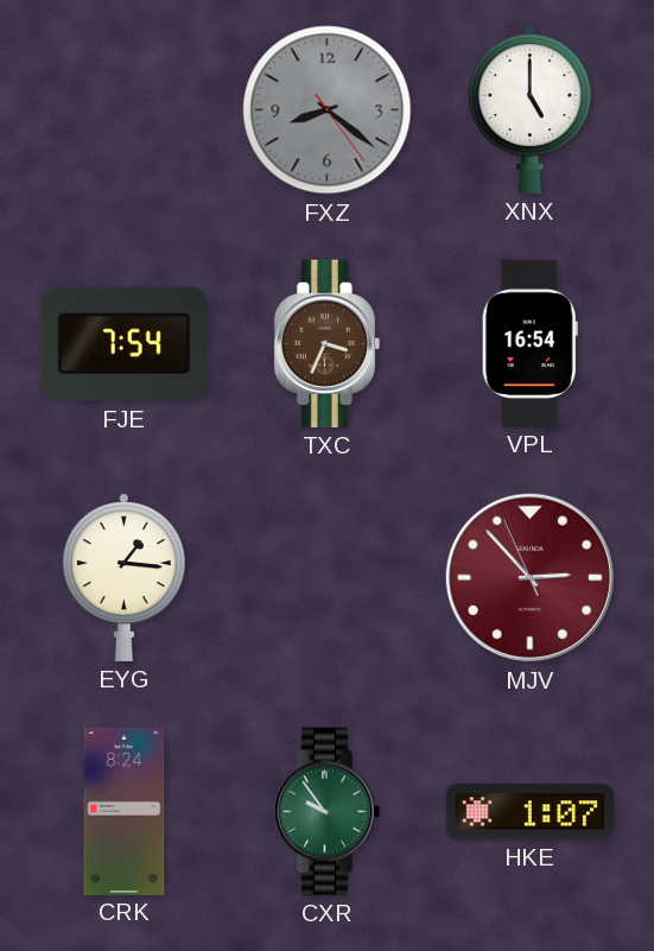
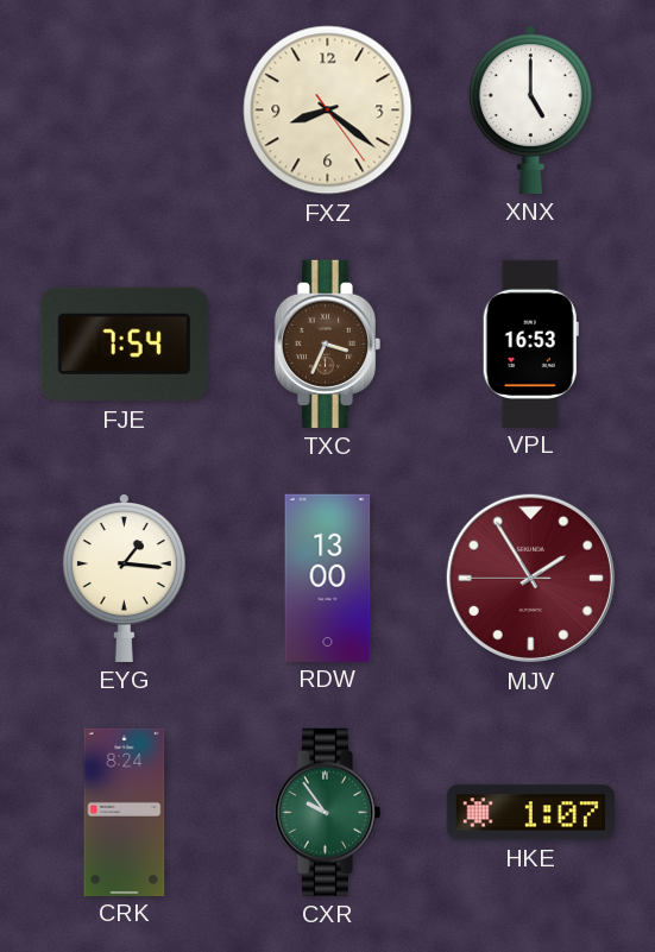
FXZ dial: grey -> cream
VPL: 16:54 -> 16:53
RDW: none -> 13:00
MJV: 2:52 -> 1:54
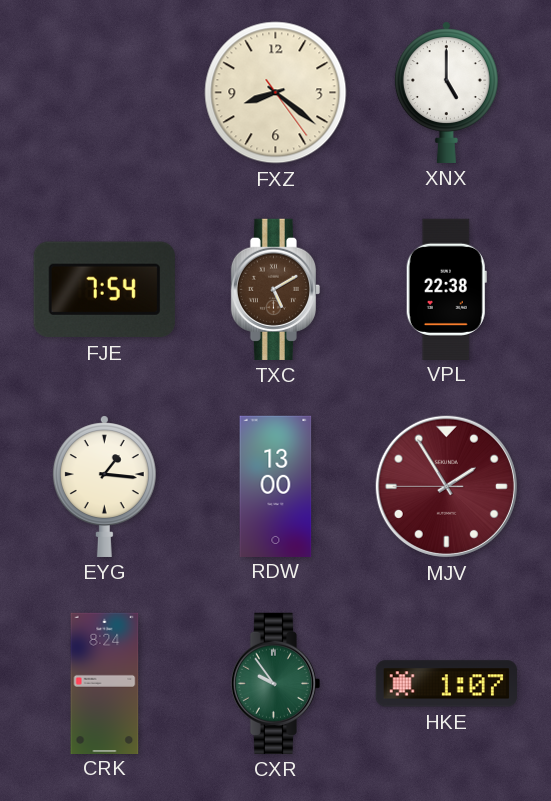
TXC: 3:34 -> 5:10
VPL: 16:53 -> 22:38
